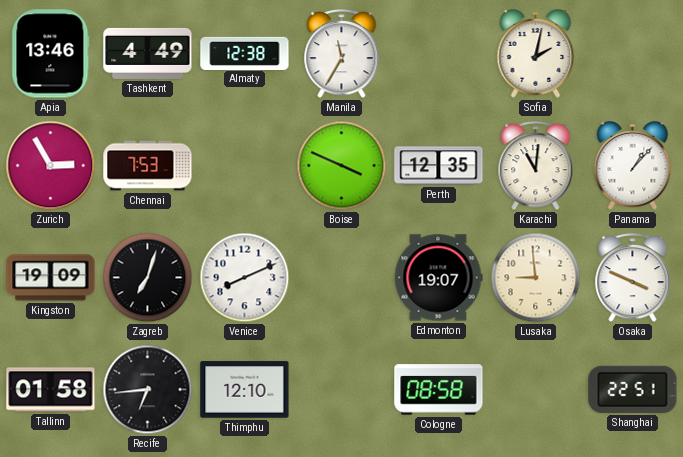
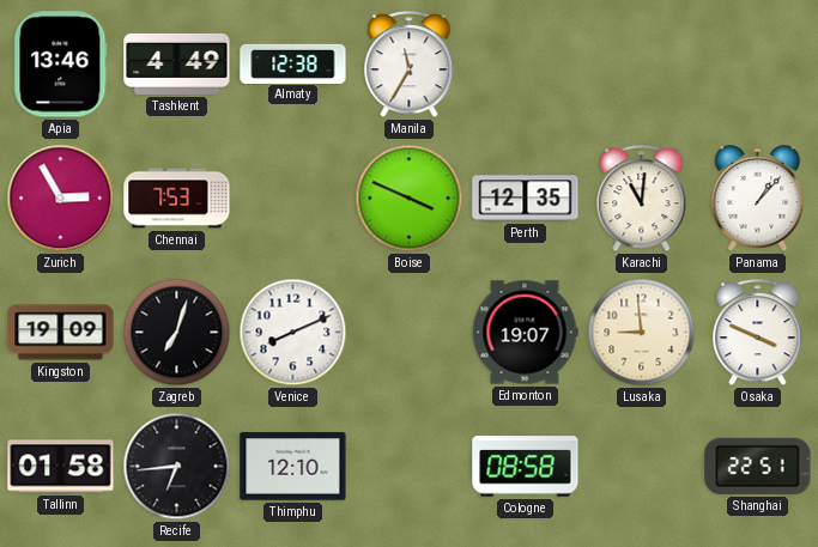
Sofia: 2:02 -> none
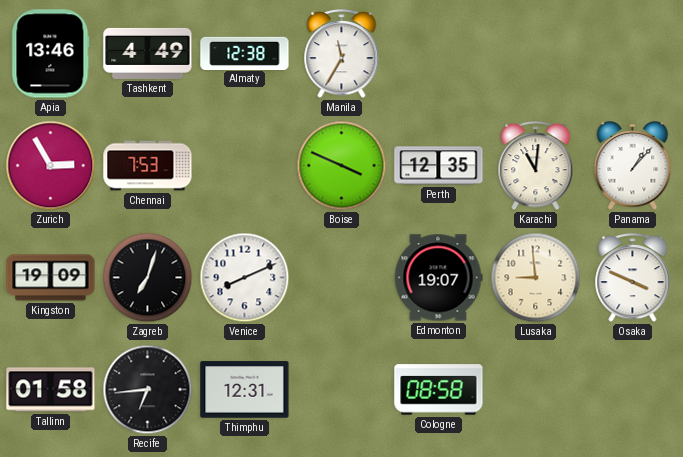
Thimphu: 12:10 -> 12:31
Shanghai: 22:51 -> none
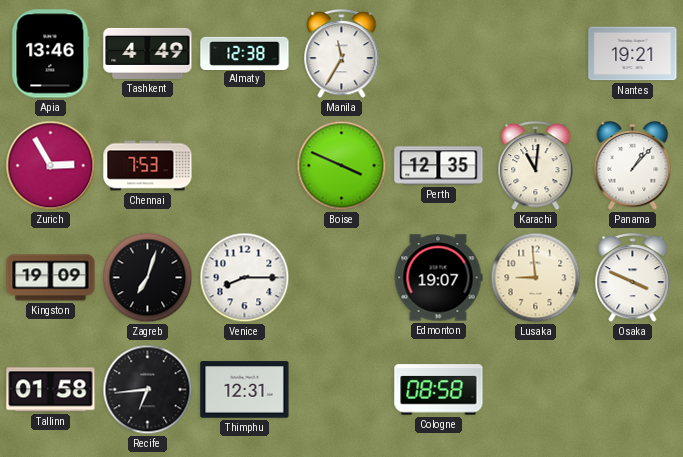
Nantes: none -> 19:21
Venice: 8:11 -> 8:15
